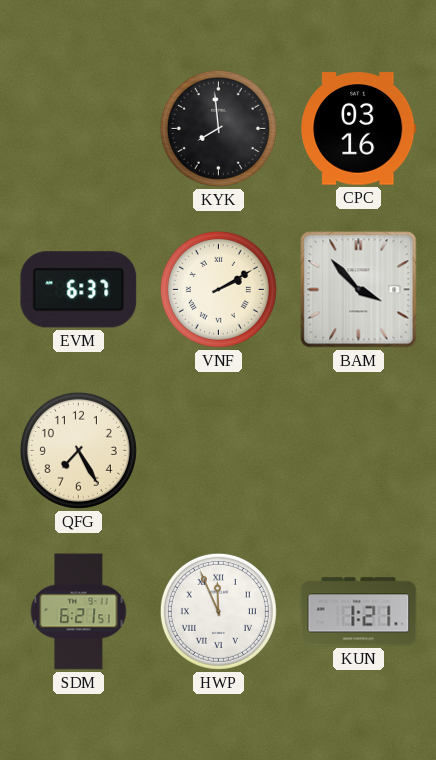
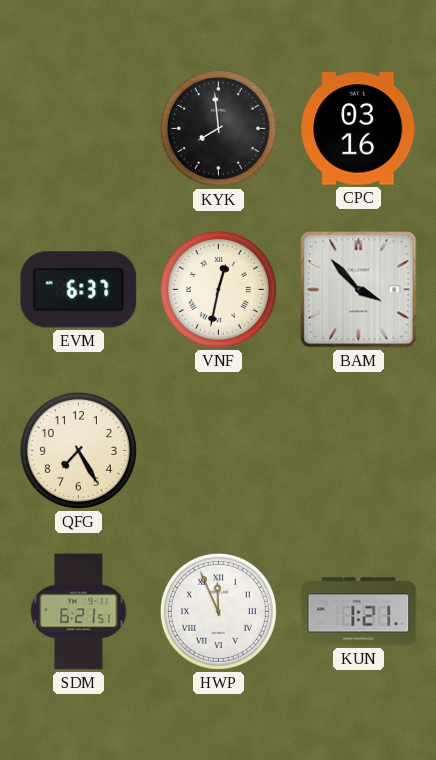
VNF: 2:10 -> 12:32
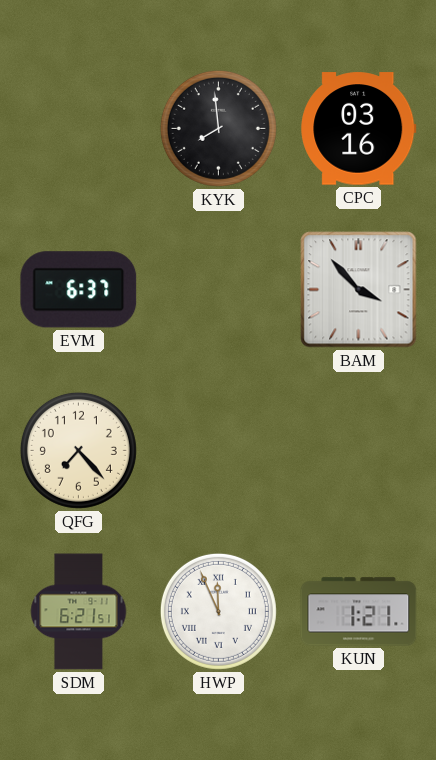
VNF: 12:32 -> none
QFG: 7:25 -> 7:23
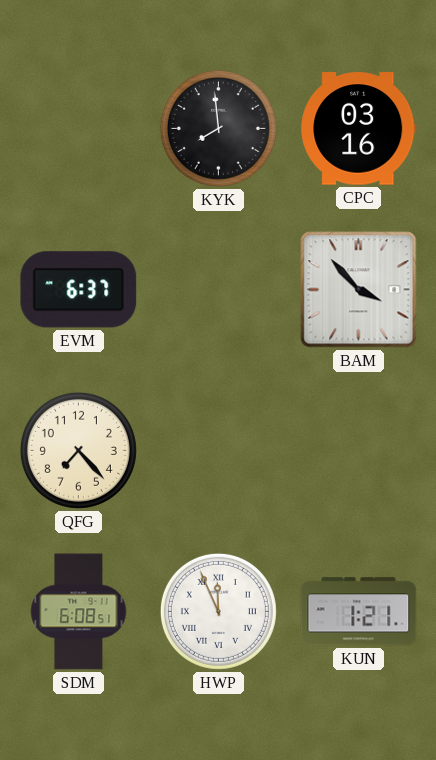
SDM: 6:21 -> 6:08
